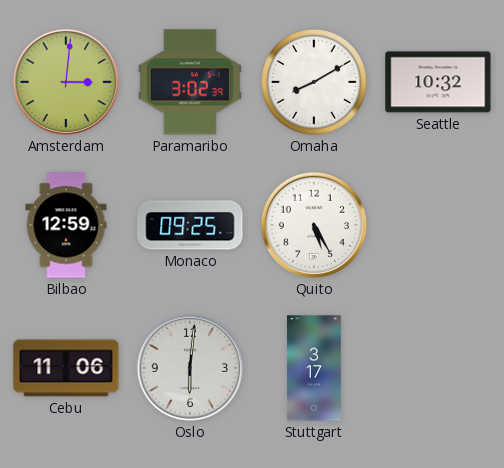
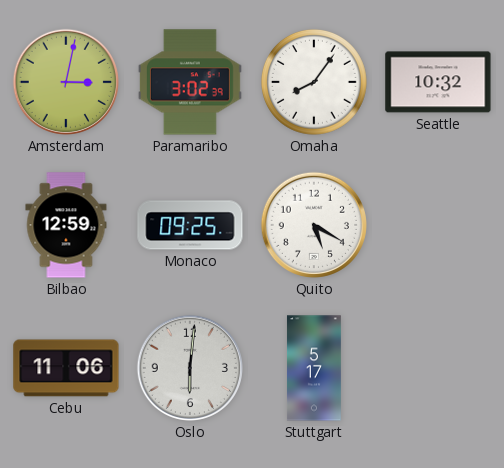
Amsterdam: 3:01 -> 3:02
Omaha: 8:10 -> 8:06
Quito: 5:25 -> 5:20
Stuttgart: 3:17 -> 5:17
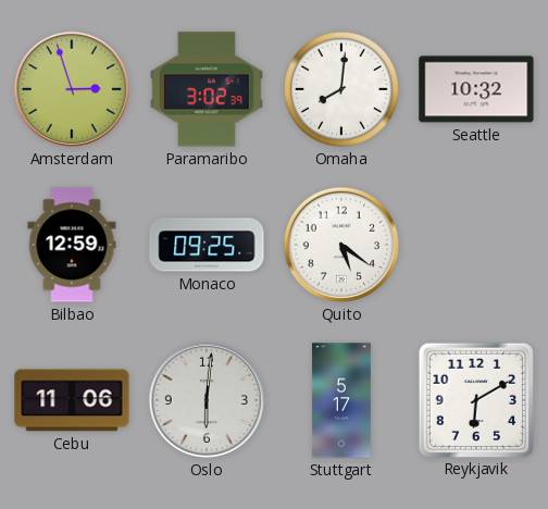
Amsterdam: 3:02 -> 2:57
Omaha: 8:06 -> 8:01
Quito: 5:20 -> 5:21
Reykjavik: none -> 6:10
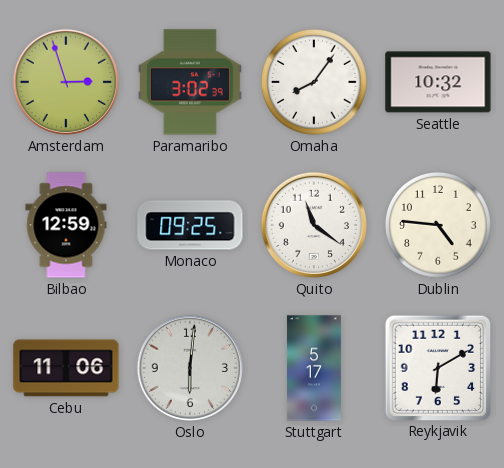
Omaha: 8:01 -> 8:06
Quito: 5:21 -> 11:21
Dublin: none -> 4:46
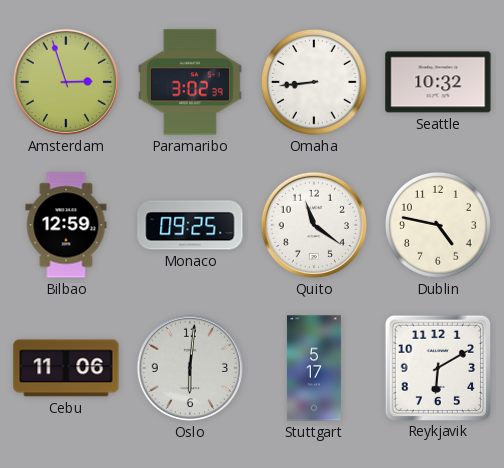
Omaha: 8:06 -> 8:44
Dublin: 4:46 -> 4:47
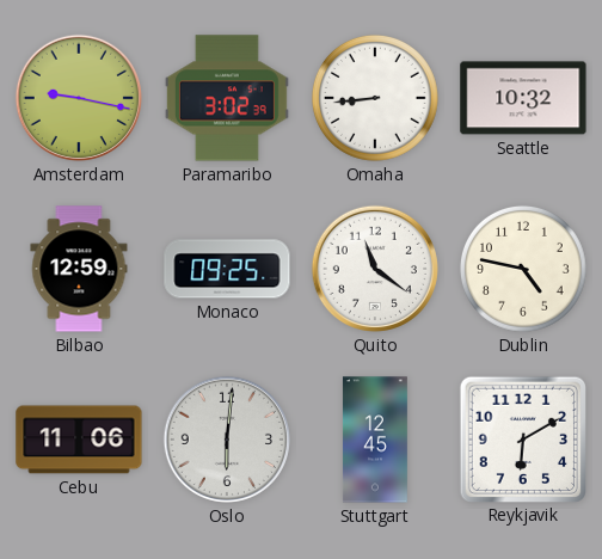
Amsterdam: 2:57 -> 9:17
Stuttgart: 5:17 -> 12:45
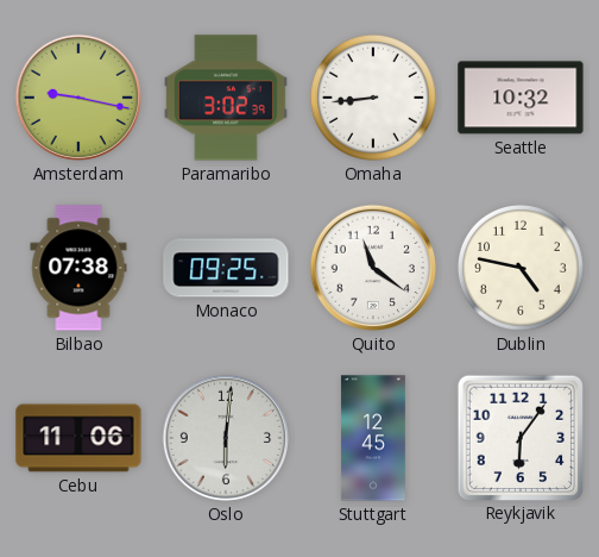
Bilbao: 12:59 -> 07:38
Reykjavik: 6:10 -> 6:06
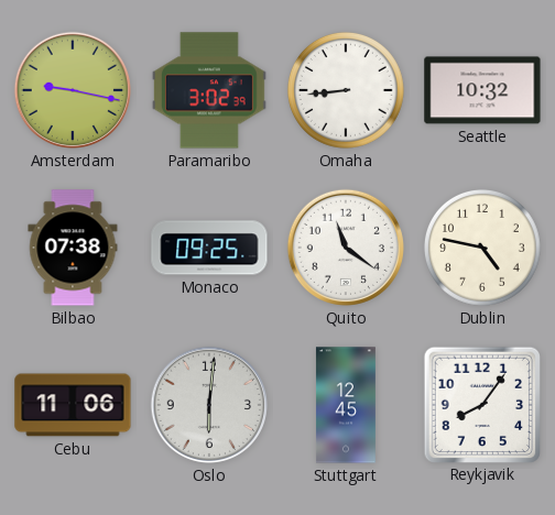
Reykjavik: 6:06 -> 8:06
